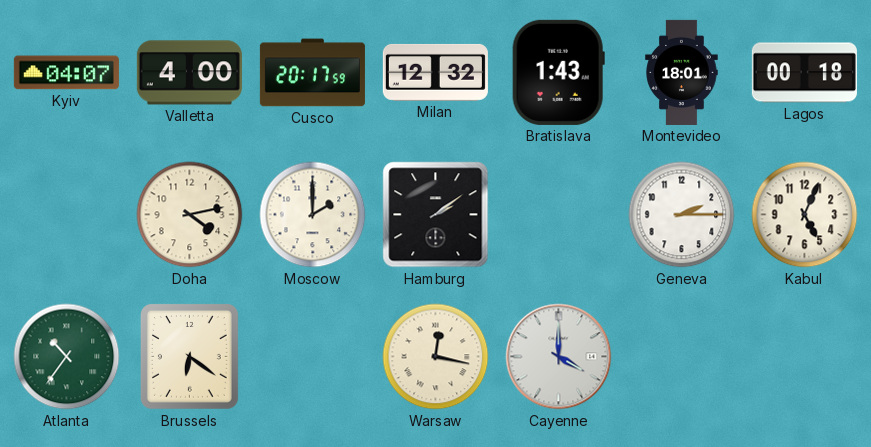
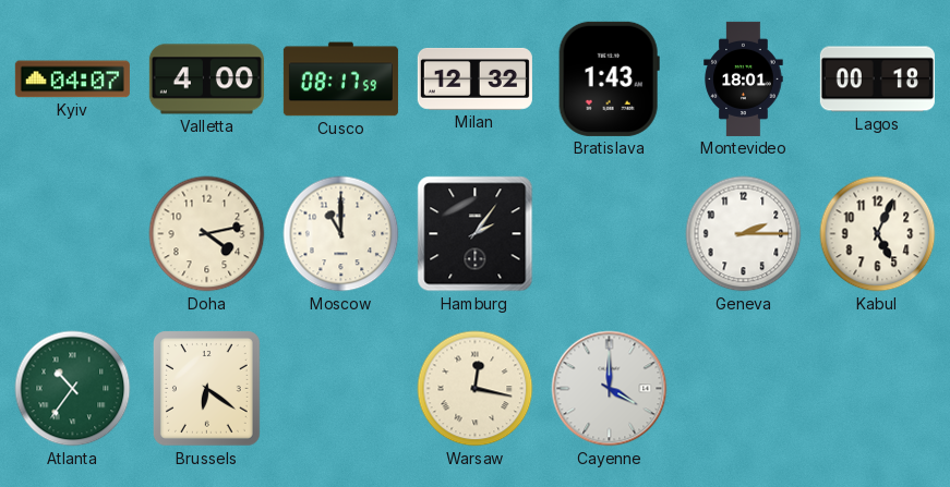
Cusco: 20:17 -> 08:17
Moscow: 2:00 -> 11:00
Hamburg: 2:09 -> 2:06
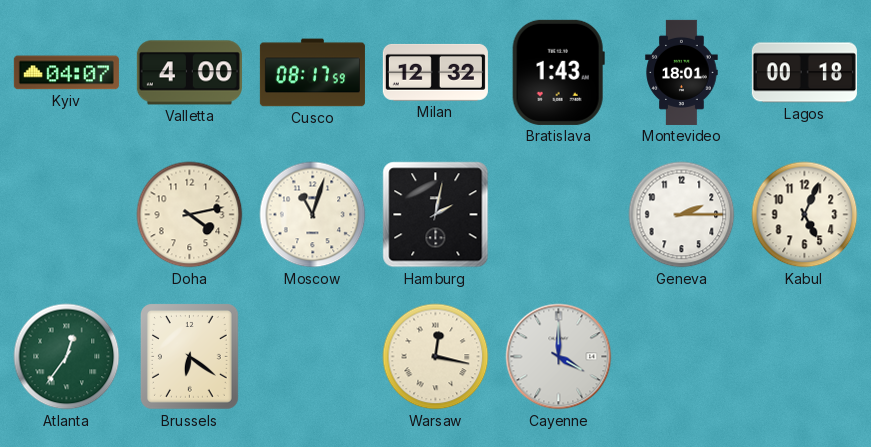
Moscow: 11:00 -> 11:03
Hamburg: 2:06 -> 2:02
Atlanta: 10:36 -> 12:36
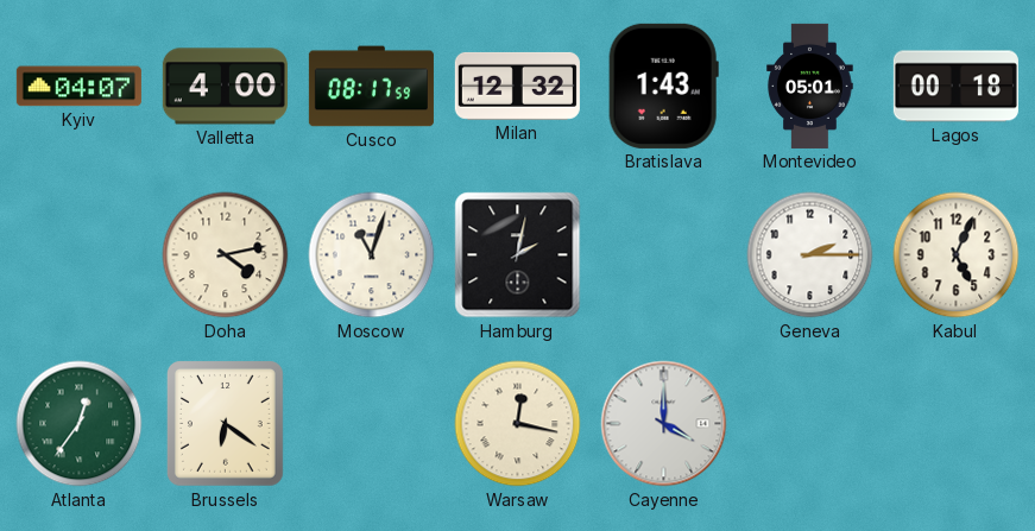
Montevideo: 18:01 -> 05:01
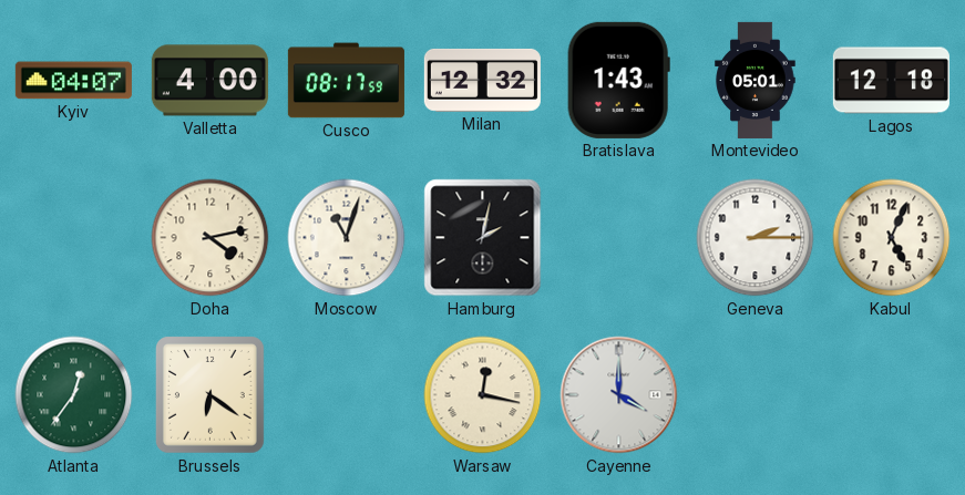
Lagos: 00:18 -> 12:18
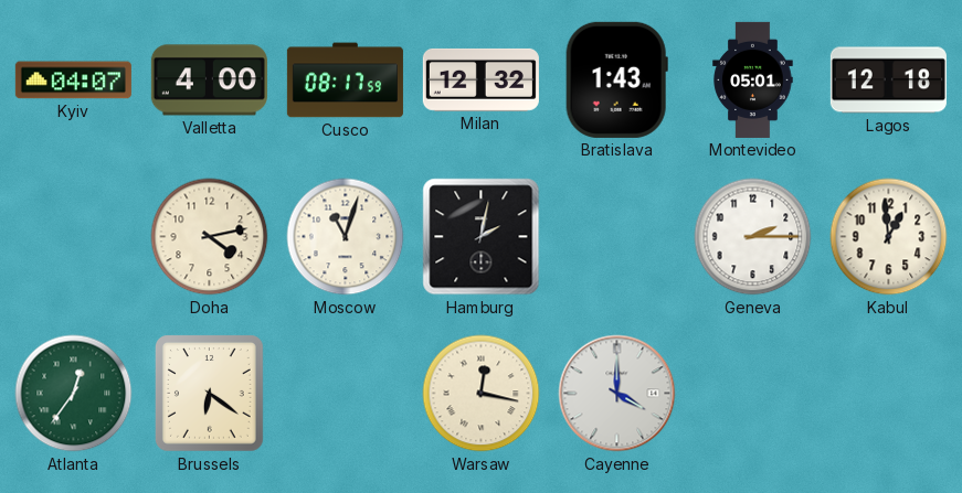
Kabul: 5:04 -> 12:59
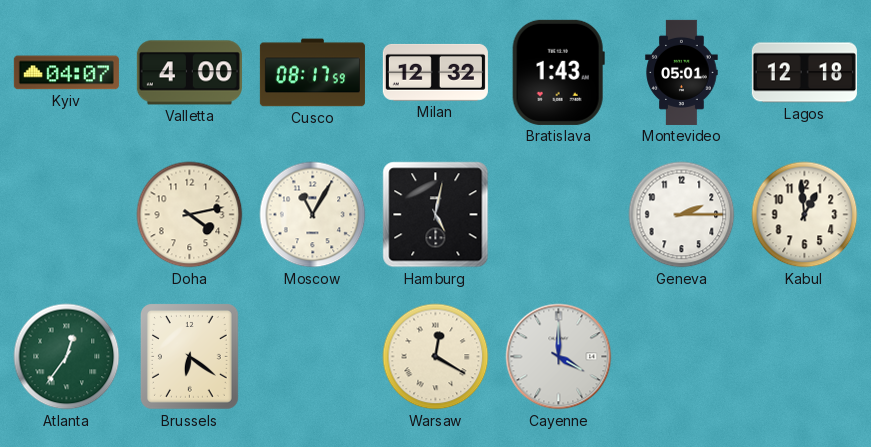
Moscow: 11:03 -> 11:05
Hamburg: 2:02 -> 5:02
Warsaw: 12:17 -> 12:20
